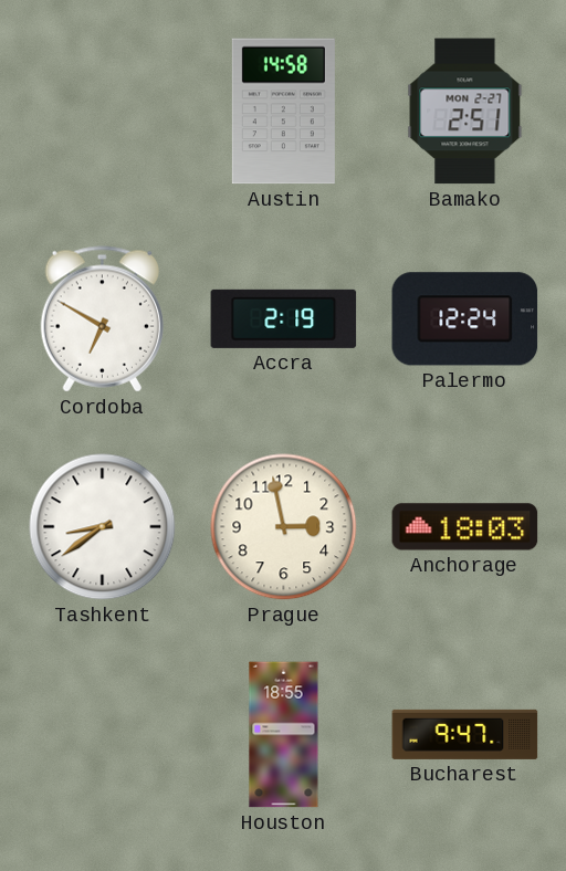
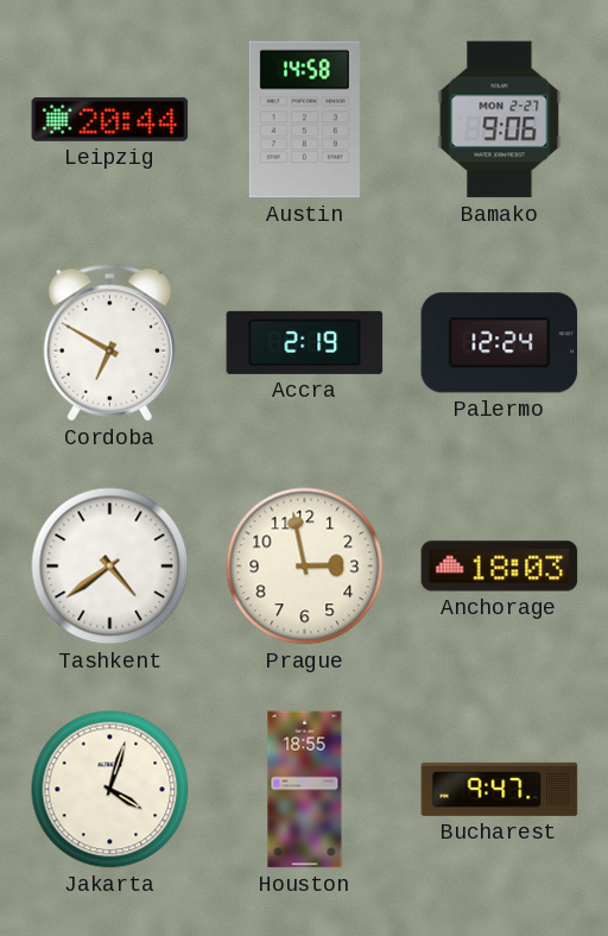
Leipzig: none -> 20:44
Bamako: 2:51 -> 9:06
Tashkent: 8:39 -> 4:39
Jakarta: none -> 4:03
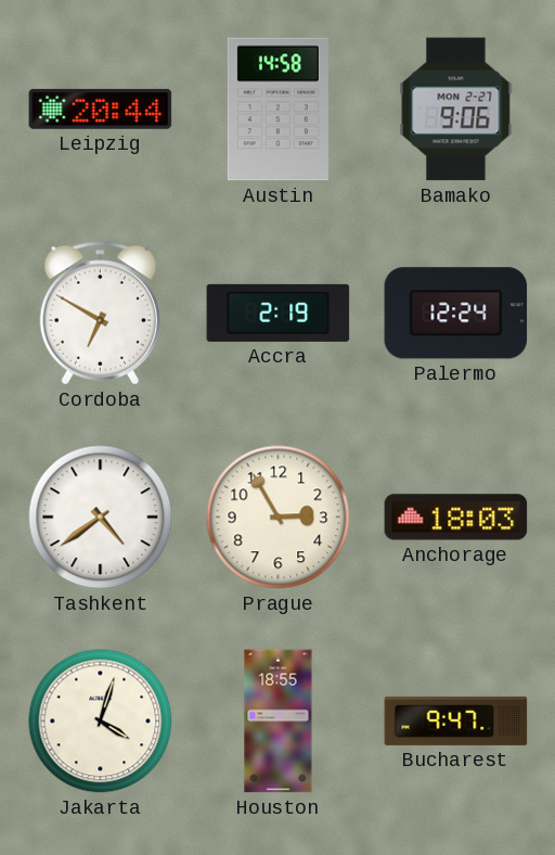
Prague: 2:58 -> 2:55
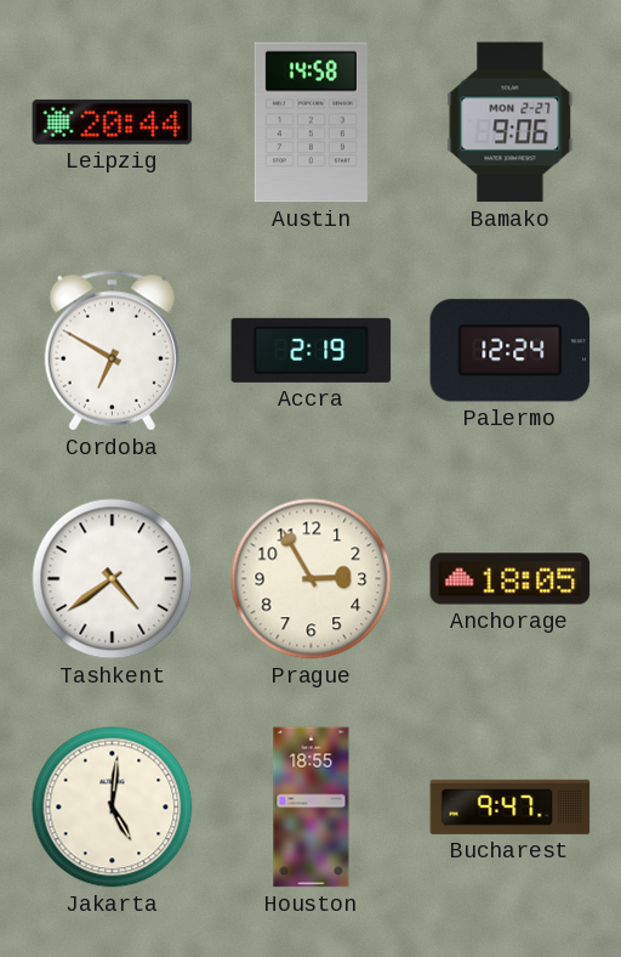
Anchorage: 18:03 -> 18:05
Jakarta: 4:03 -> 5:01
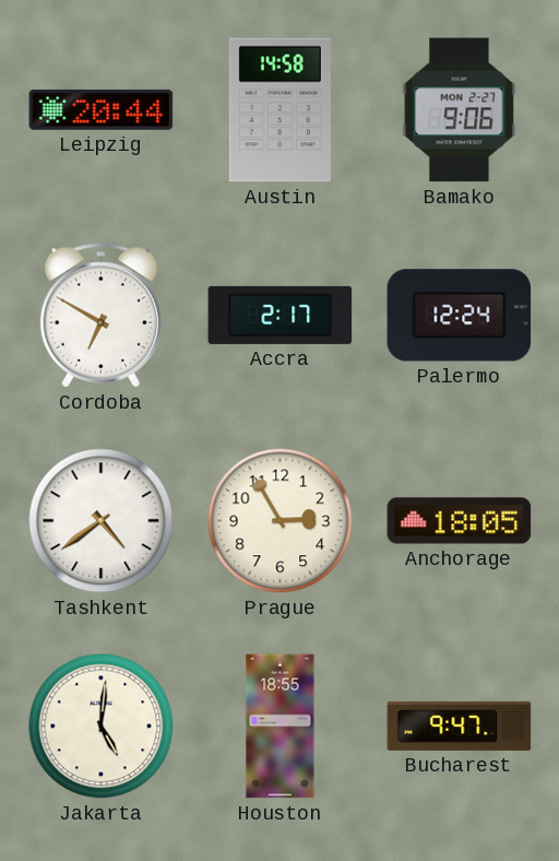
Accra: 2:19 -> 2:17
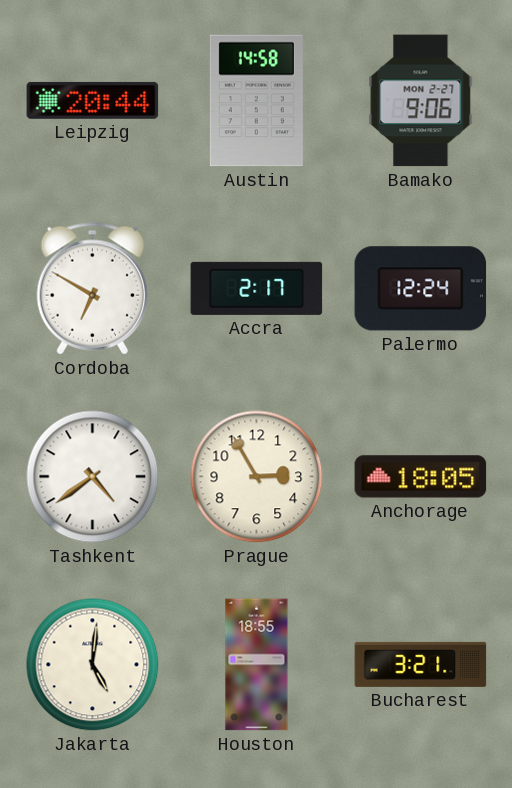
Bucharest: 9:47 -> 3:21
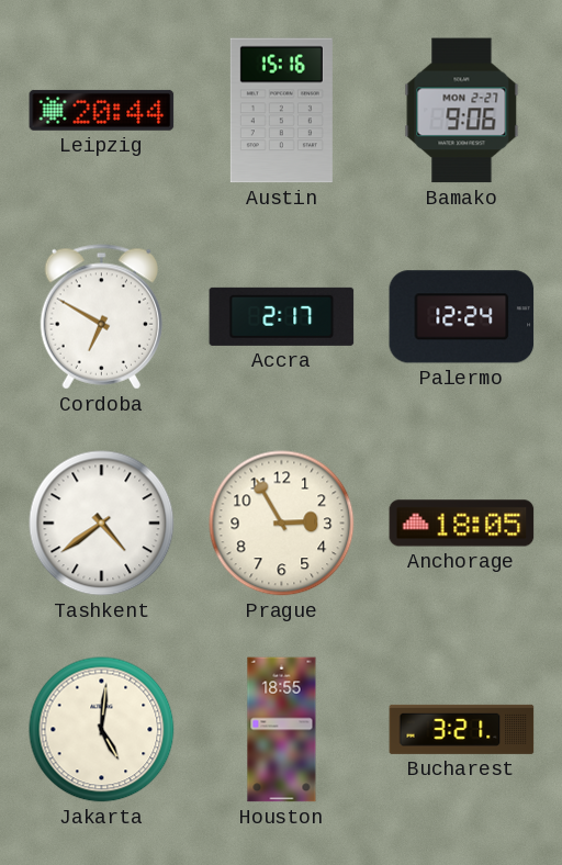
Austin: 14:58 -> 15:16
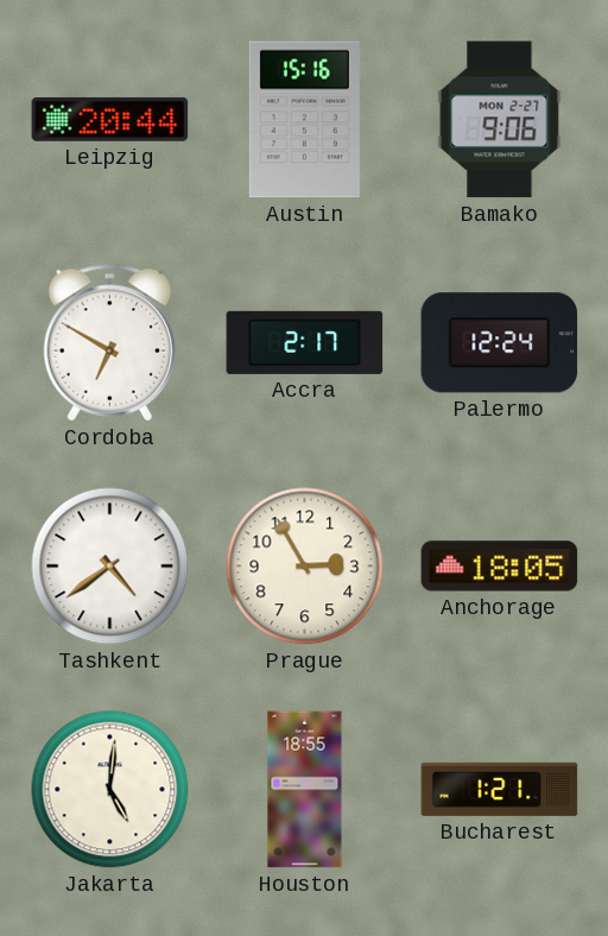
Bucharest: 3:21 -> 1:21
